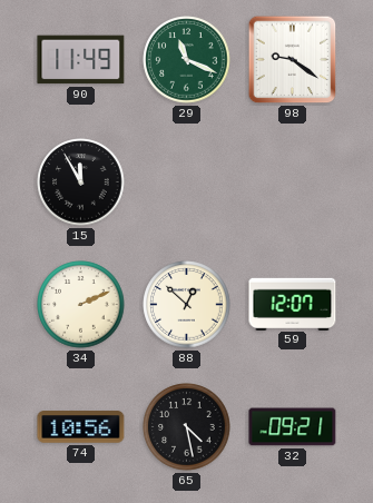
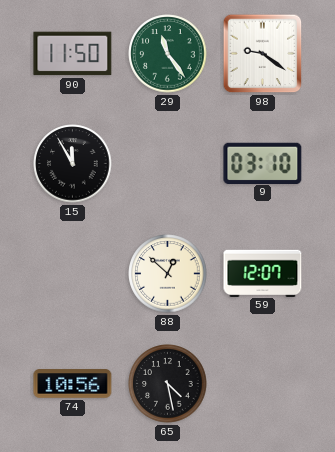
90: 11:49 -> 11:50
29: 11:19 -> 11:24
9: none -> 03:10
34: 2:11 -> none
32: 09:21 -> none
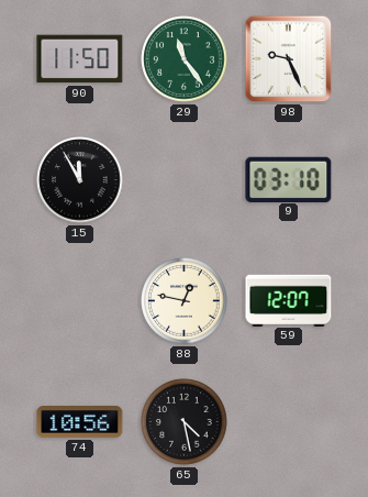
98: 9:21 -> 9:26
88: 12:52 -> 12:47
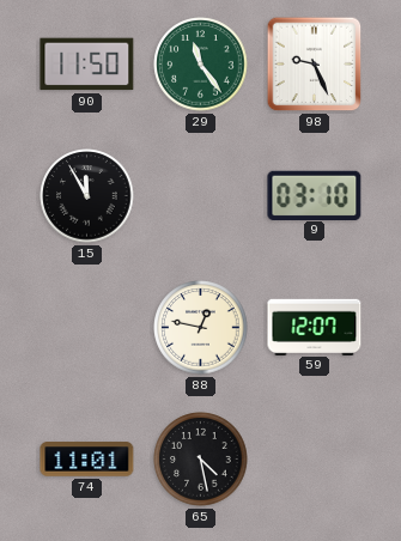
74: 10:56 -> 11:01
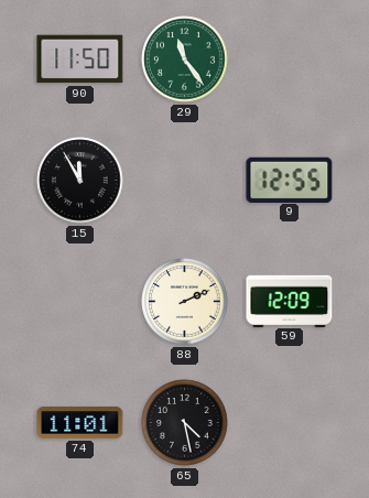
98: 9:26 -> none
9: 03:10 -> 12:55
88: 12:47 -> 2:11
59: 12:07 -> 12:09
